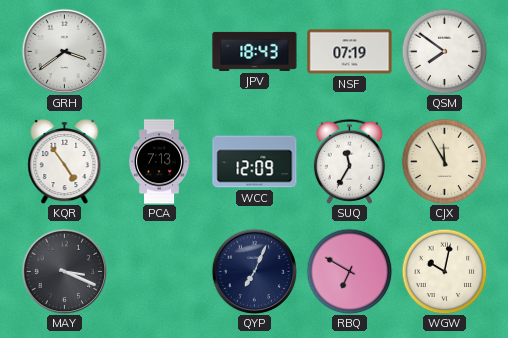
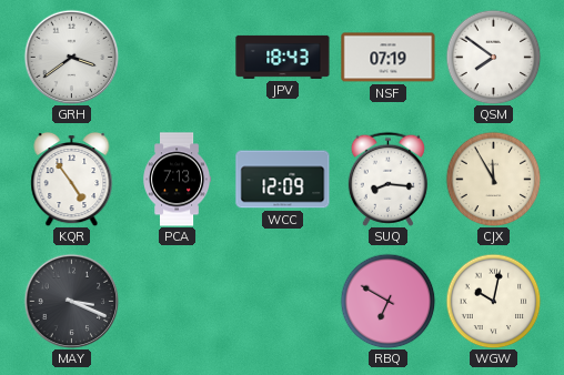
SUQ: 11:35 -> 8:16
QYP: 7:04 -> none
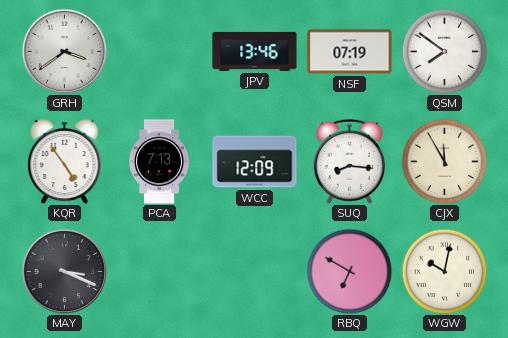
JPV: 18:43 -> 13:46
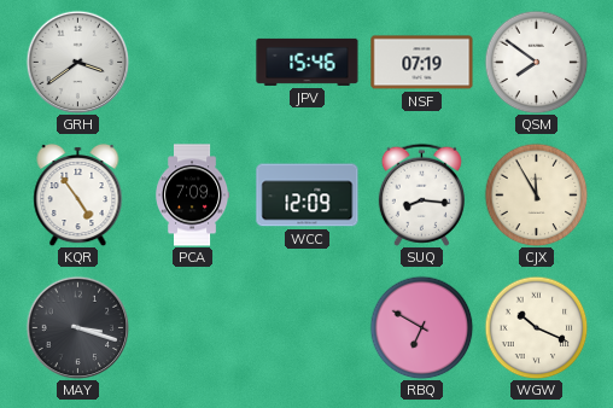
JPV: 13:46 -> 15:46
PCA: 7:13 -> 7:09
MAY: 3:19 -> 3:18
WGW: 10:02 -> 10:19
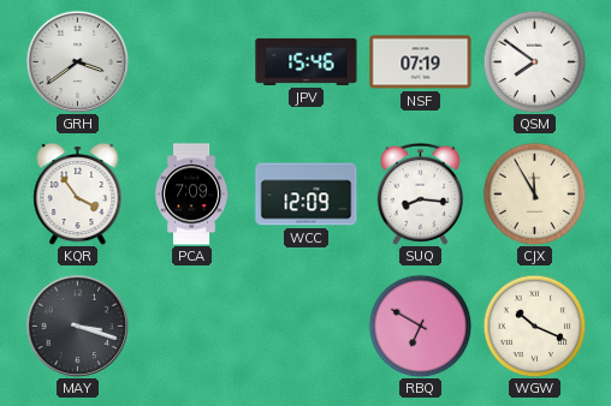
KQR: 4:54 -> 3:54
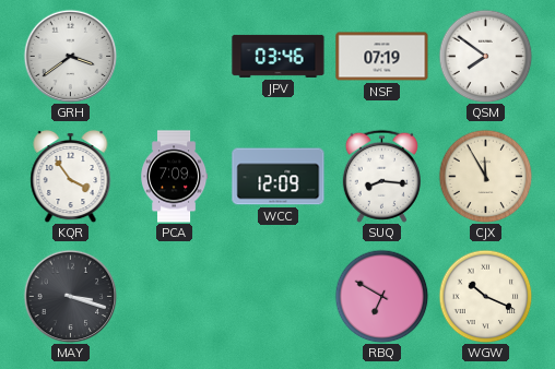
JPV: 15:46 -> 03:46
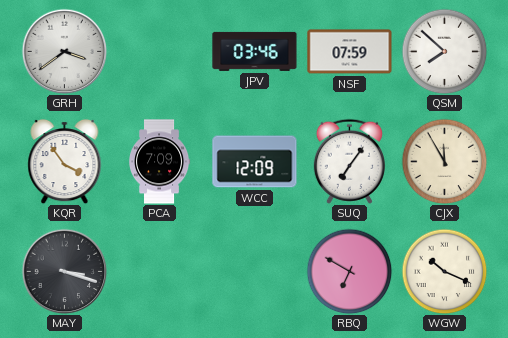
NSF: 07:19 -> 07:59
QSM: 7:51 -> 7:52
SUQ: 8:16 -> 7:06
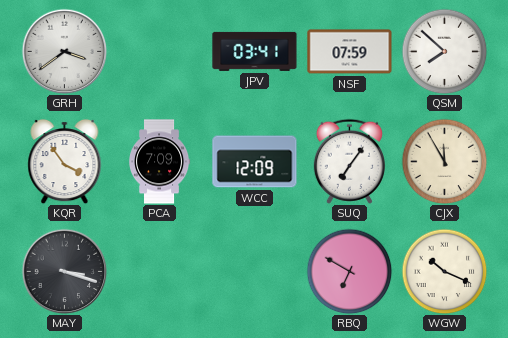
JPV: 03:46 -> 03:41
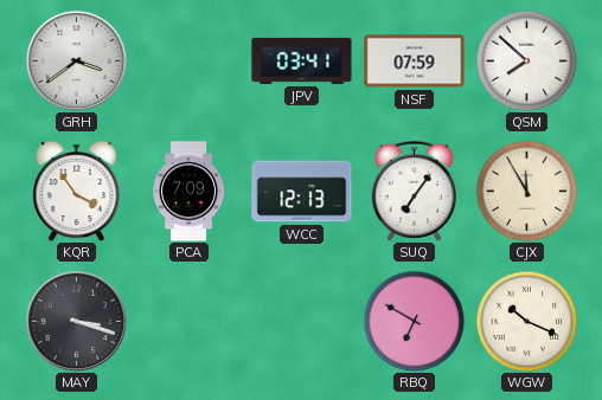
WCC: 12:09 -> 12:13
